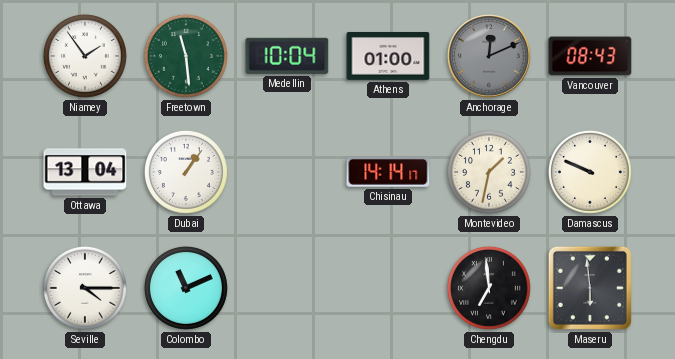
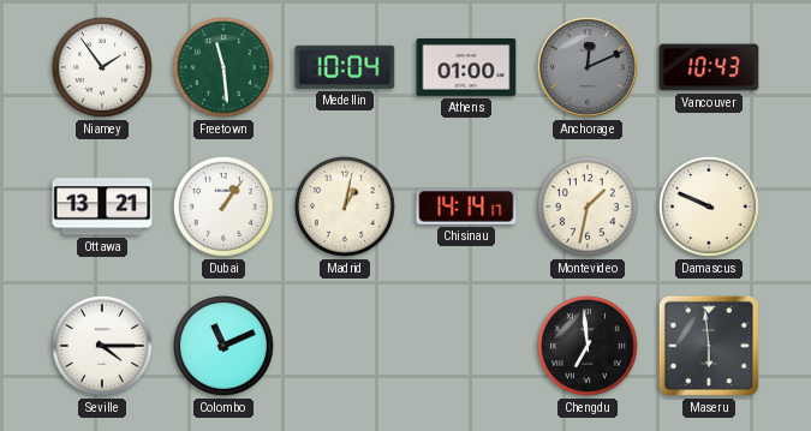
Vancouver: 08:43 -> 10:43
Ottawa: 13:04 -> 13:21
Madrid: none -> 1:02
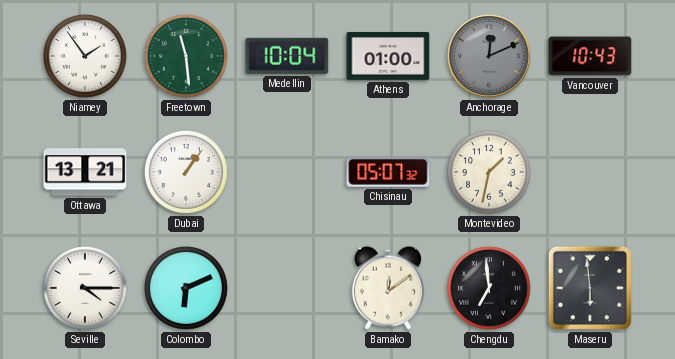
Madrid: 1:02 -> none
Chisinau: 14:14 -> 05:07
Damascus: 9:49 -> none
Colombo: 11:11 -> 6:11
Bamako: none -> 12:09
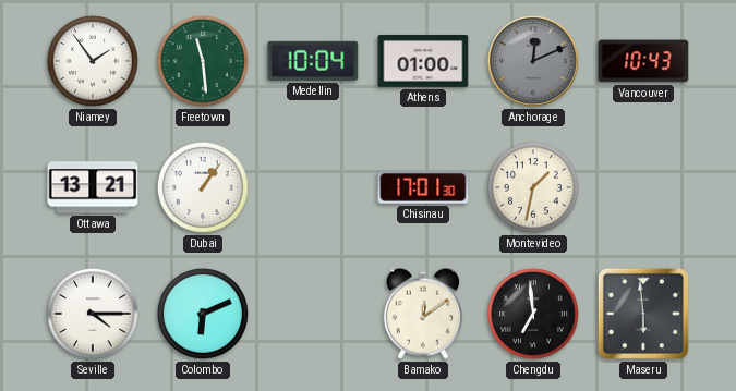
Chisinau: 05:07 -> 17:01
